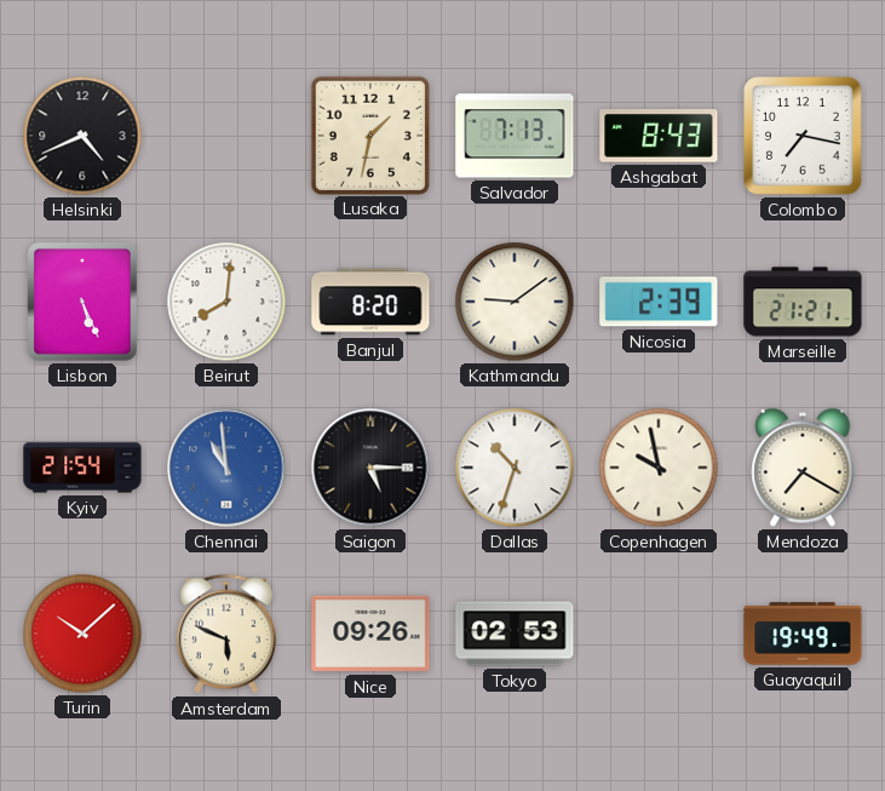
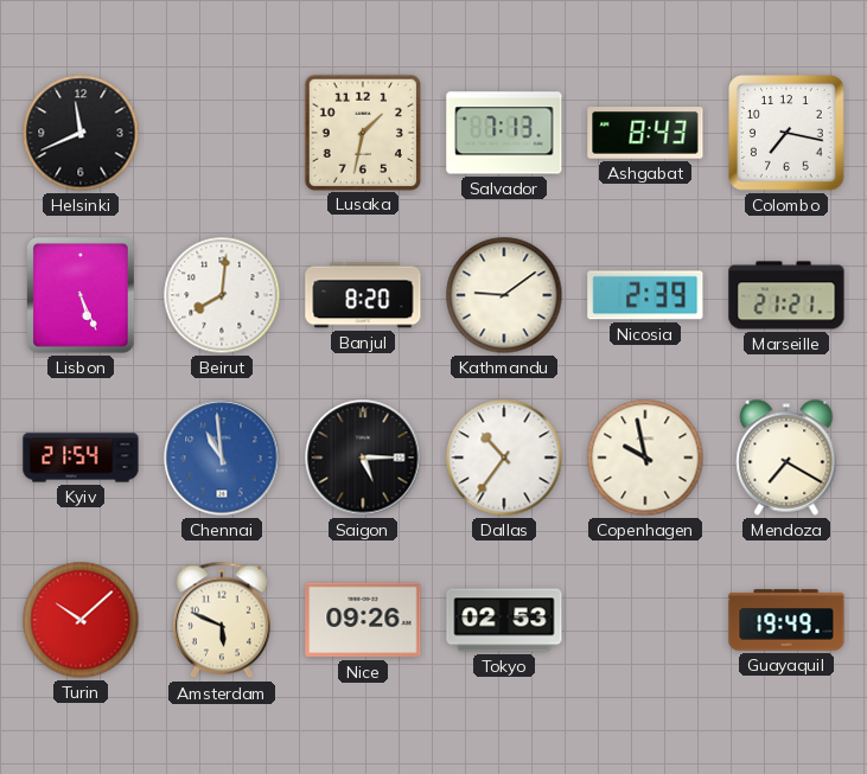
Helsinki: 4:41 -> 11:41
Dallas: 10:33 -> 10:36
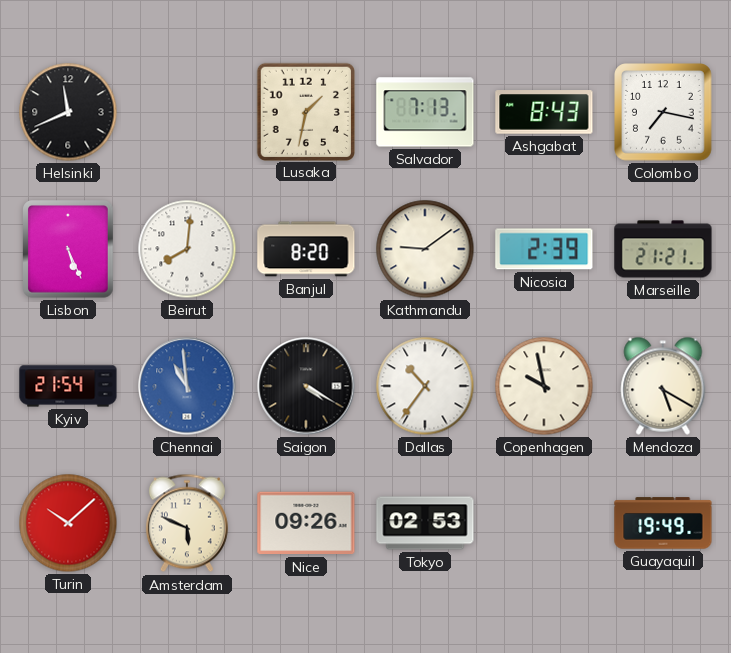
Saigon: 5:15 -> 4:20
Mendoza: 7:20 -> 5:20
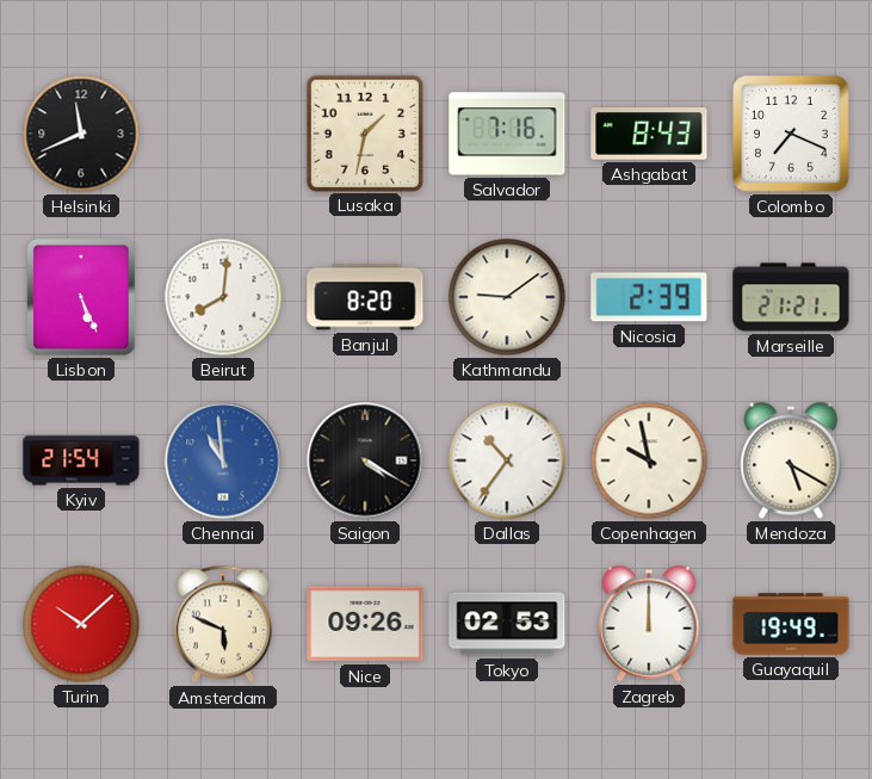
Salvador: 7:13 -> 7:16
Colombo: 7:17 -> 7:19
Zagreb: none -> 12:00
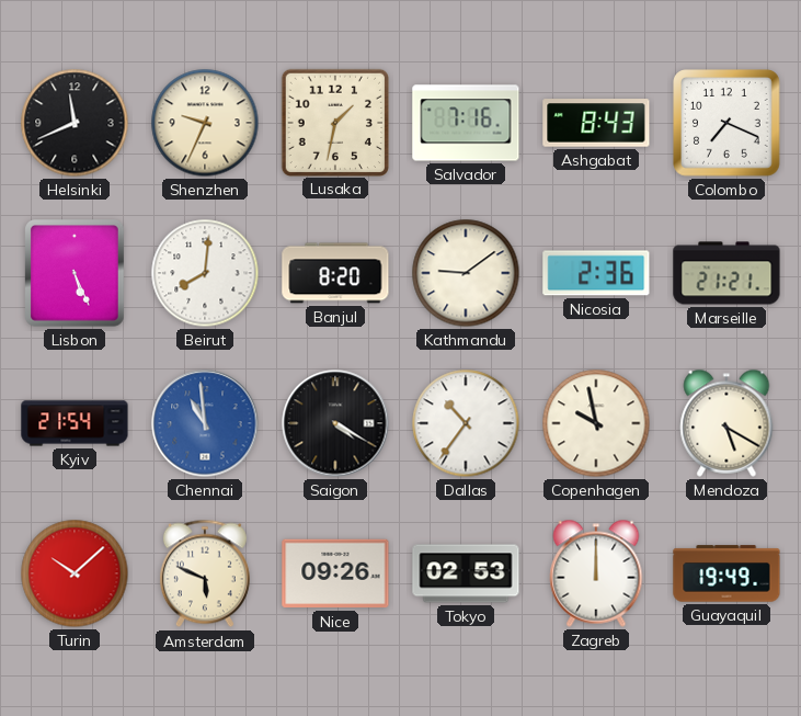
Shenzhen: none -> 9:34
Nicosia: 2:39 -> 2:36
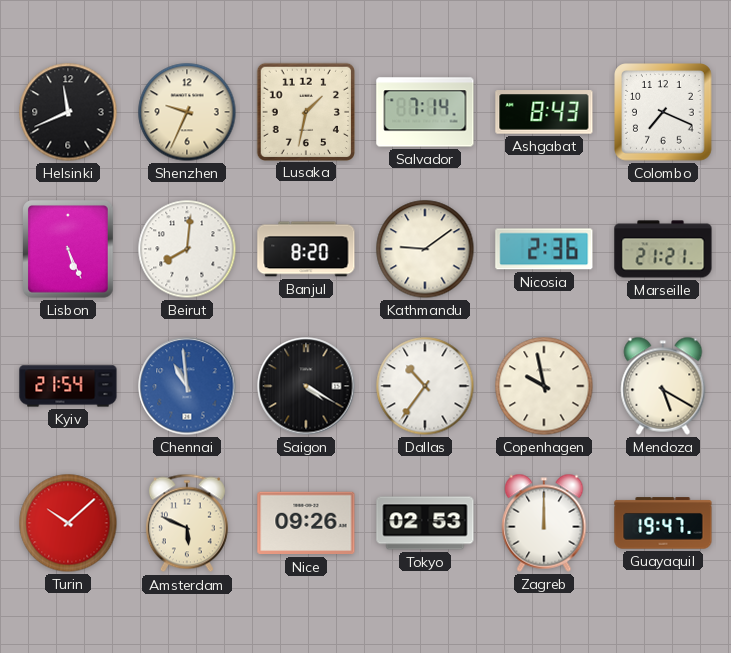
Salvador: 7:16 -> 7:14
Guayaquil: 19:49 -> 19:47
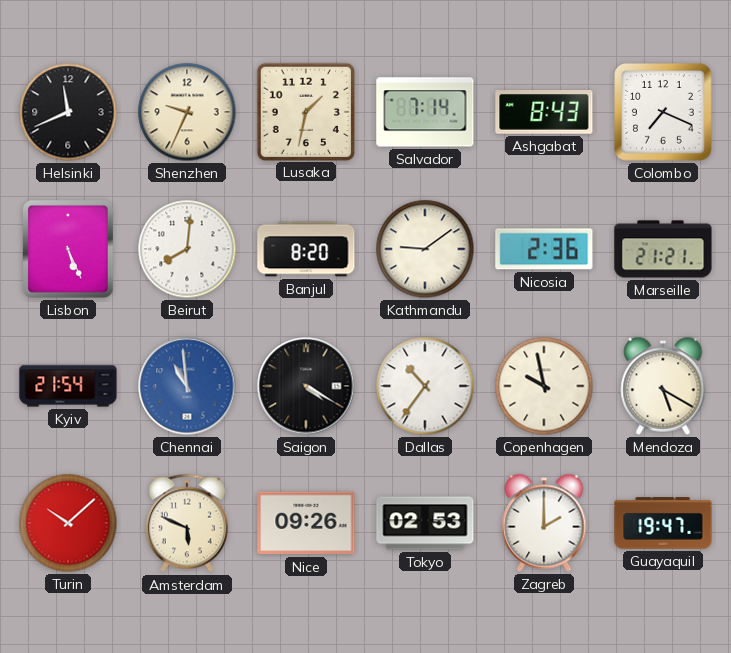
Zagreb: 12:00 -> 2:00
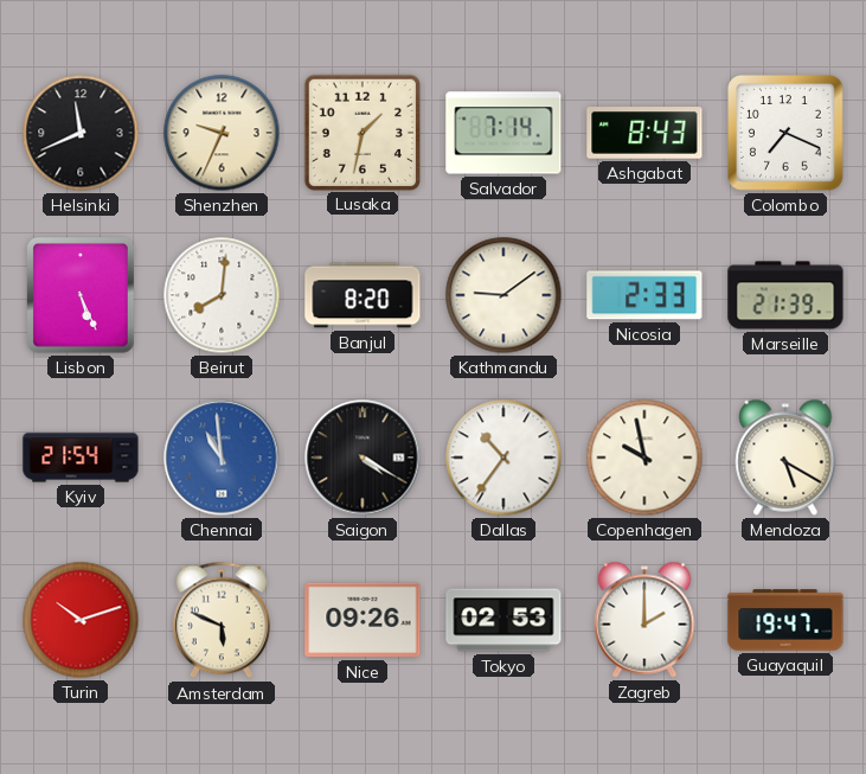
Nicosia: 2:36 -> 2:33
Marseille: 21:21 -> 21:39
Turin: 10:08 -> 10:12
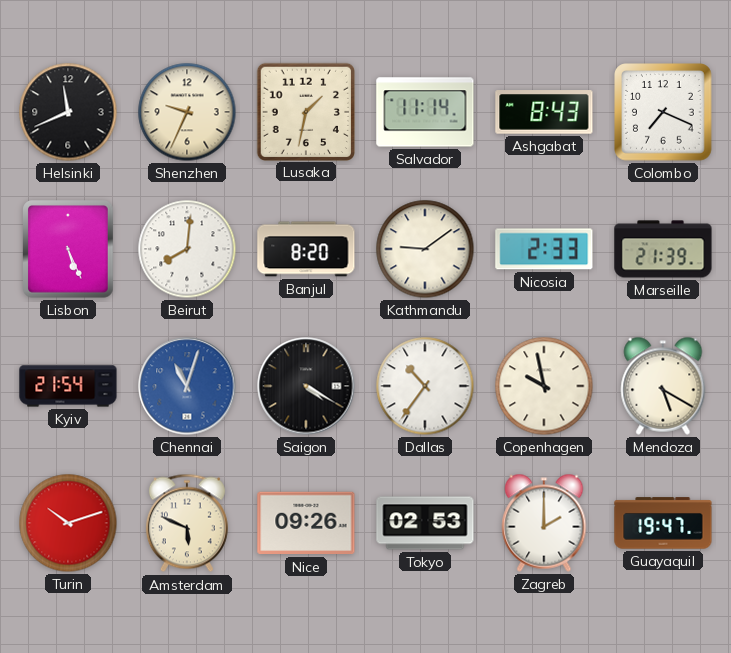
Salvador: 7:14 -> 11:14
Chennai: 10:59 -> 11:03
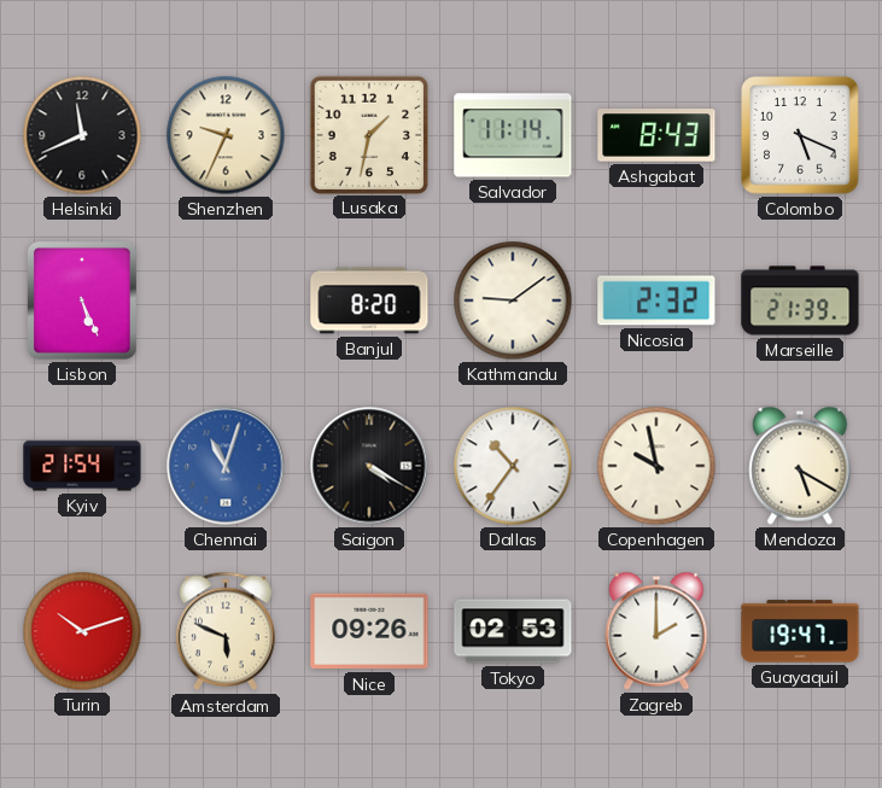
Colombo: 7:19 -> 5:19
Beirut: 8:01 -> none
Nicosia: 2:33 -> 2:32
